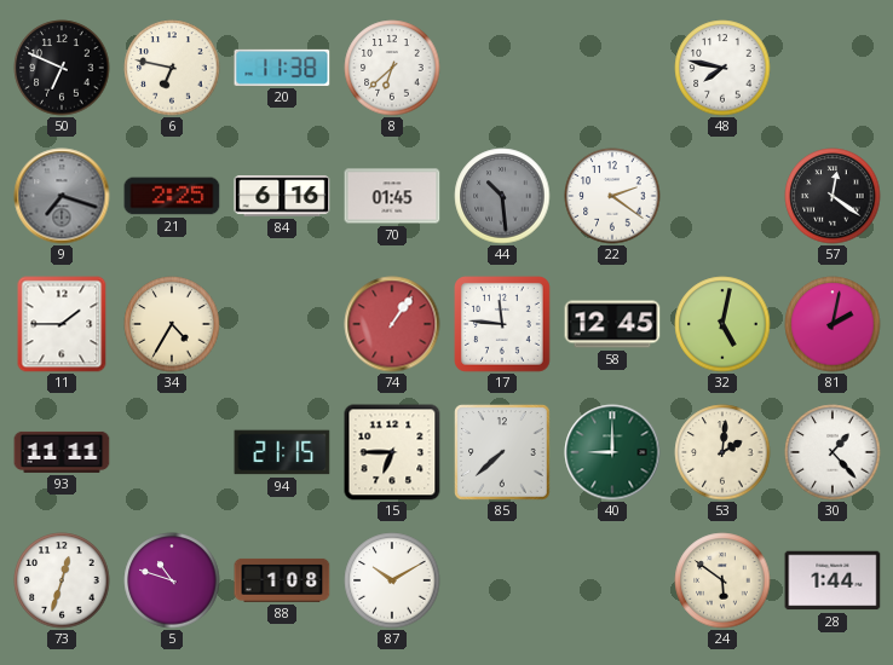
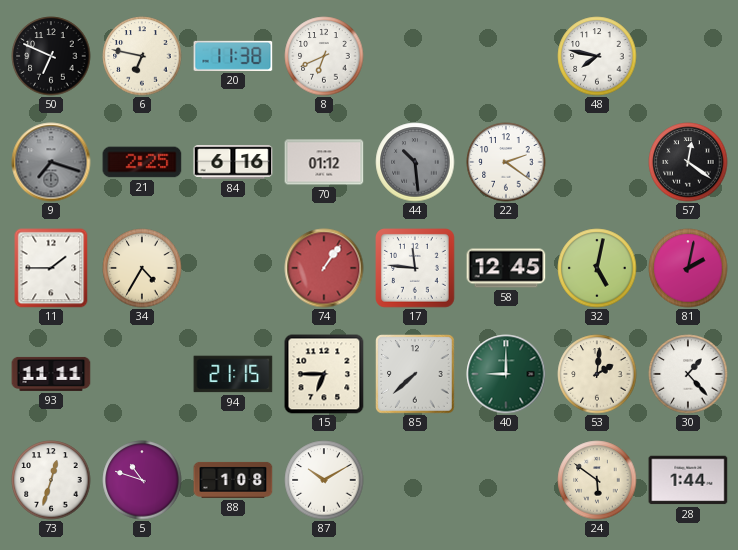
8: 6:38 -> 6:41
70: 01:45 -> 01:12
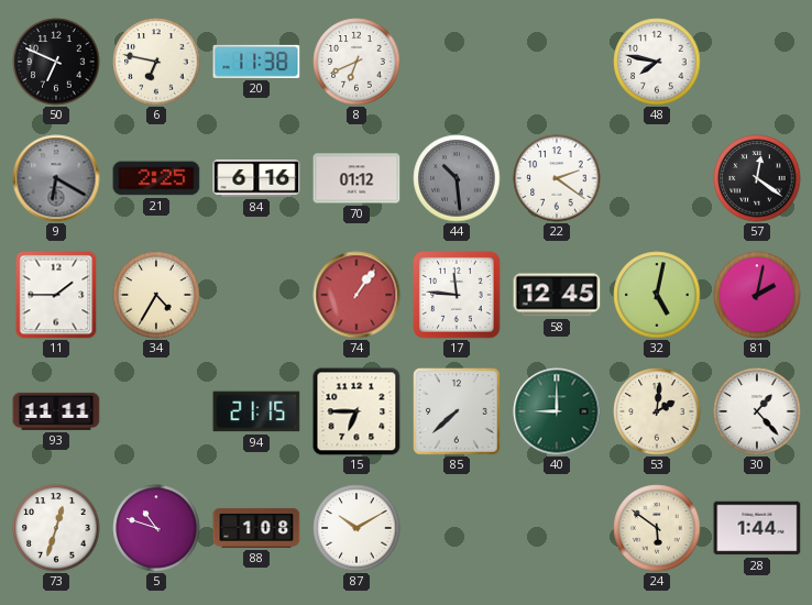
9: 7:18 -> 6:20
